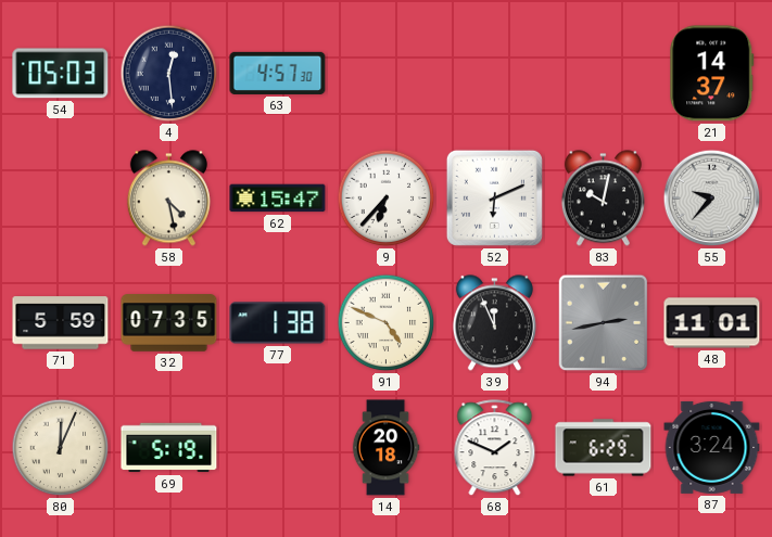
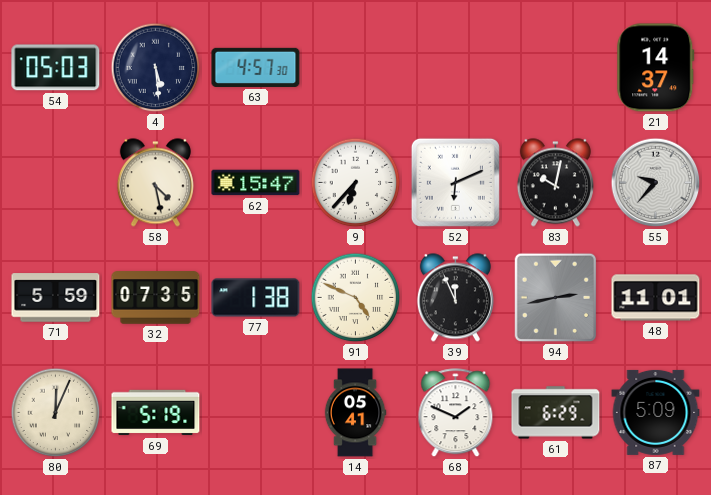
4: 12:29 -> 5:29
14: 20:18 -> 05:41
87: 3:24 -> 5:09
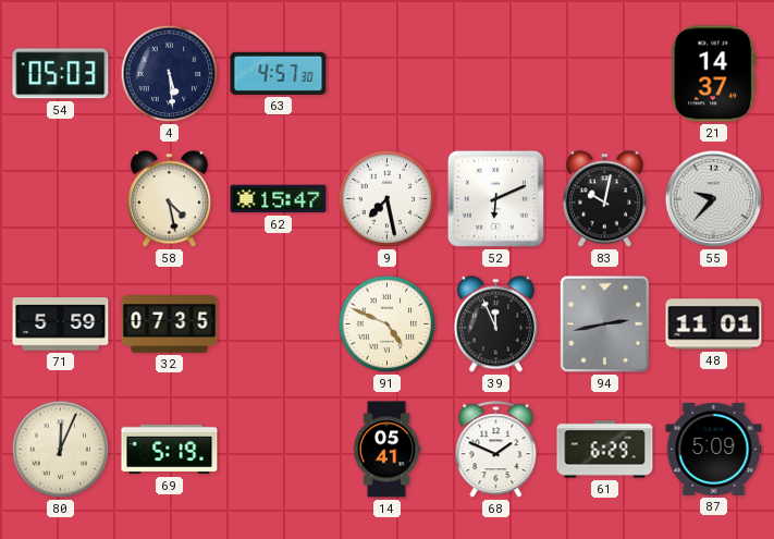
9: 6:37 -> 7:28
77: 1:38 -> none
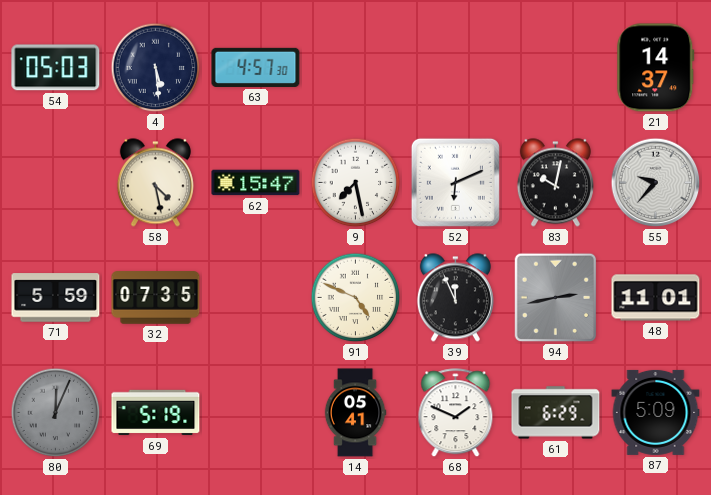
80 dial: cream -> grey
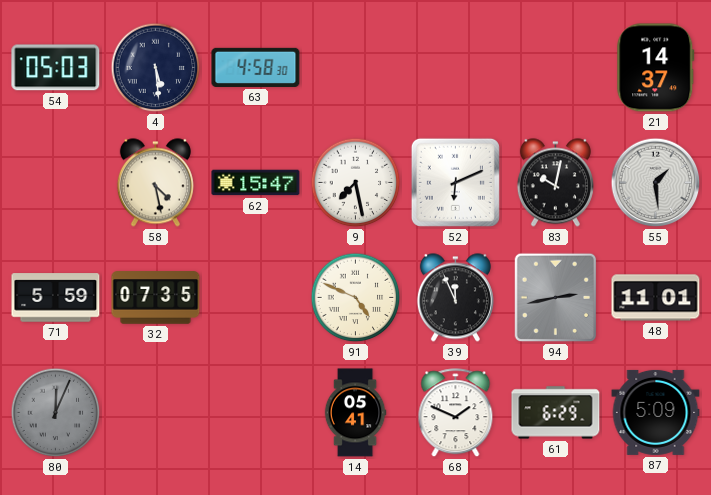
63: 4:57 -> 4:58
55: 9:37 -> 1:29
69: 5:19 -> none
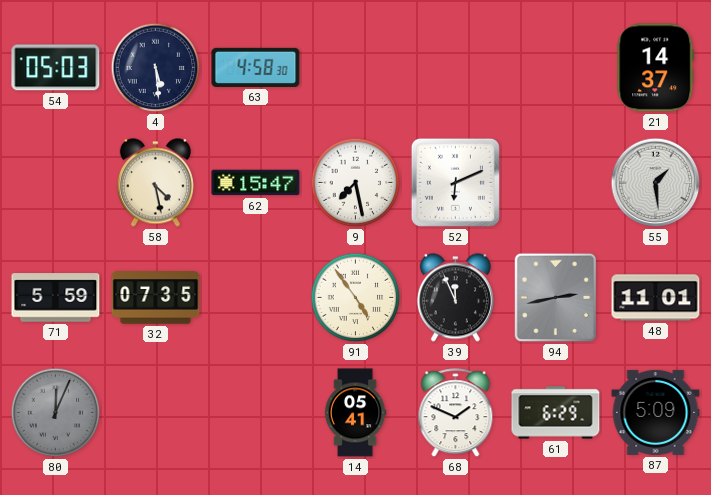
83: 10:02 -> none
91: 4:49 -> 4:54
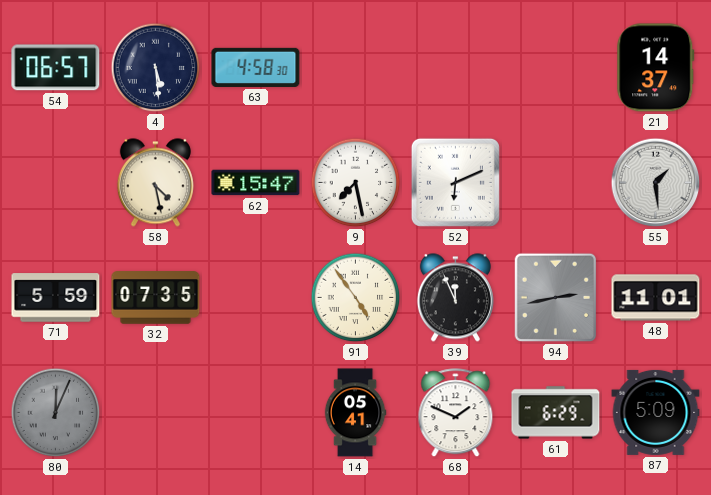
54: 05:03 -> 06:57
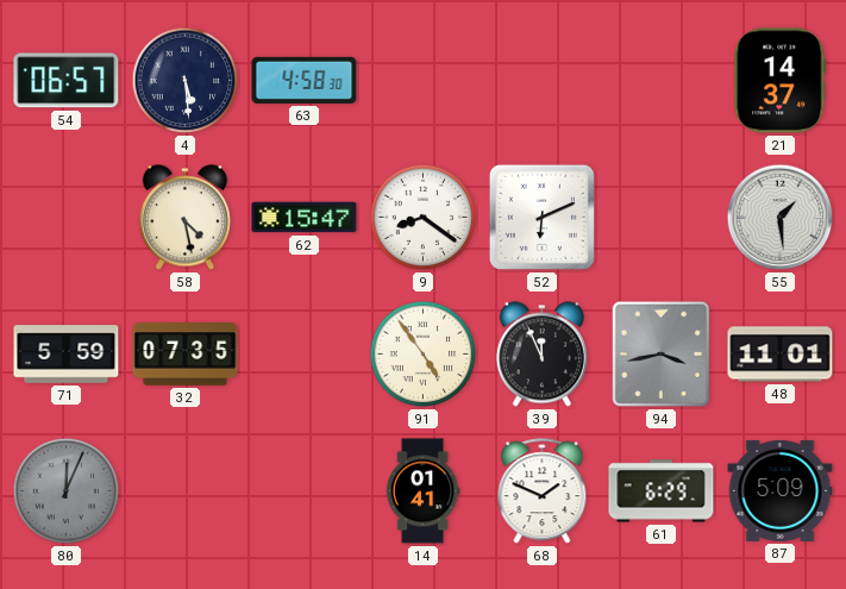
9: 7:28 -> 8:21
94: 2:43 -> 3:43
14: 05:41 -> 01:41
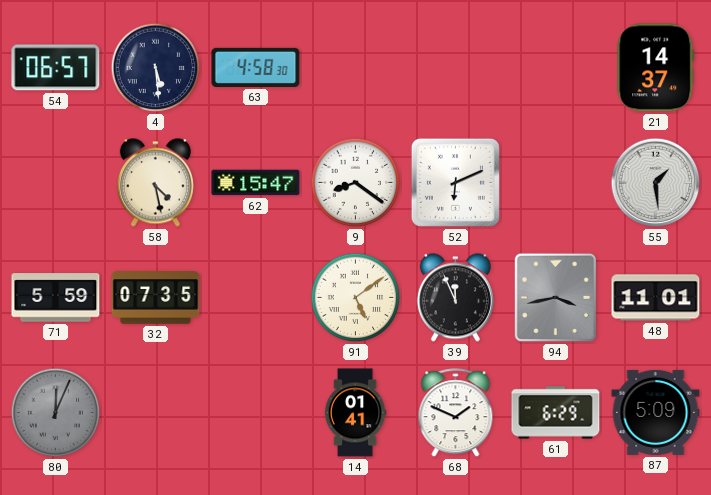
91: 4:54 -> 5:09
